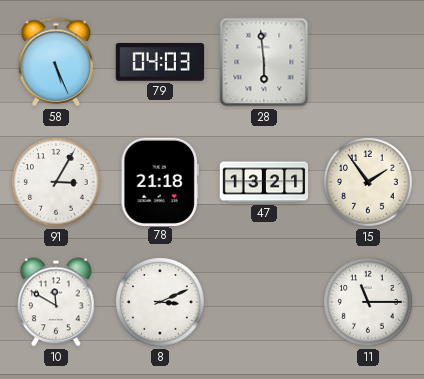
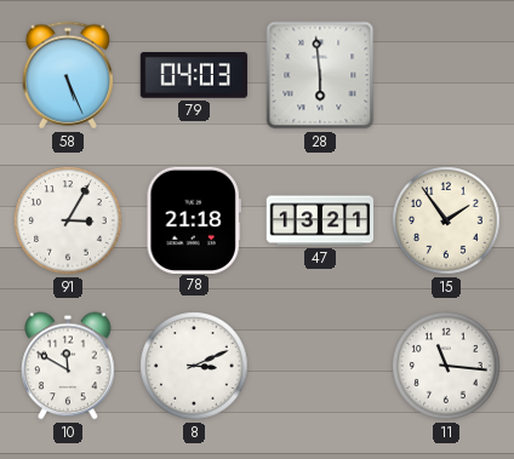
11: 11:15 -> 11:16
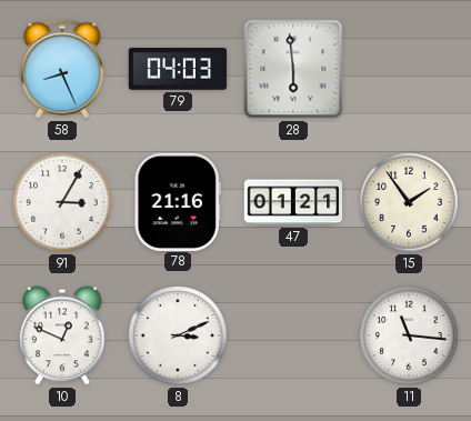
58: 5:26 -> 8:26
78: 21:18 -> 21:16
47: 13:21 -> 01:21
10: 11:50 -> 12:49
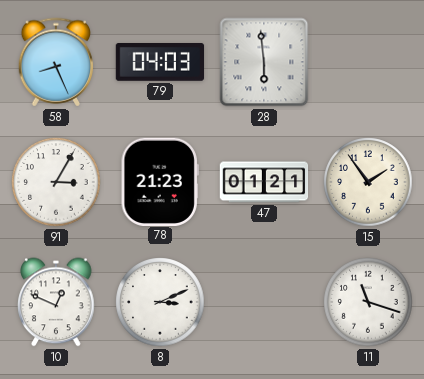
78: 21:16 -> 21:23
11: 11:16 -> 11:18
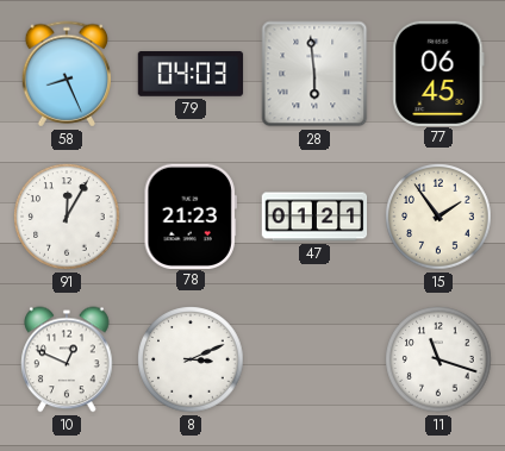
77: none -> 06:45
91: 3:05 -> 12:05
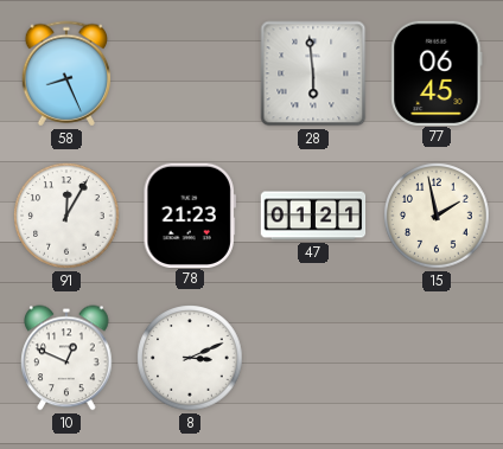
79: 04:03 -> none
15: 1:54 -> 1:58
11: 11:18 -> none
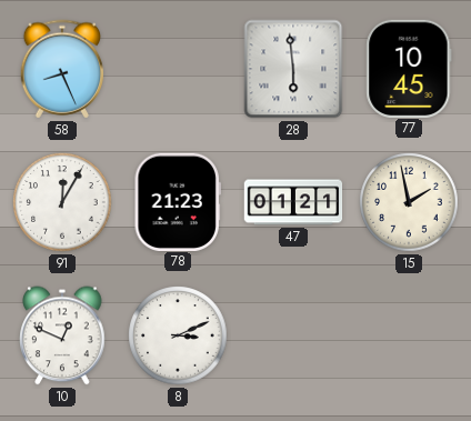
77: 06:45 -> 10:45
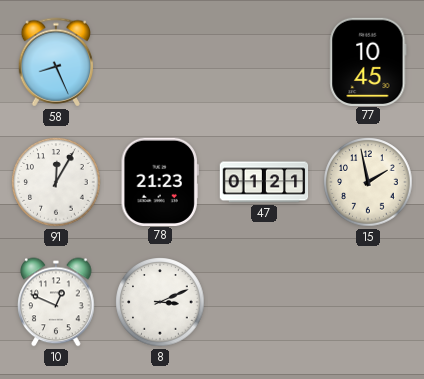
28: 5:59 -> none
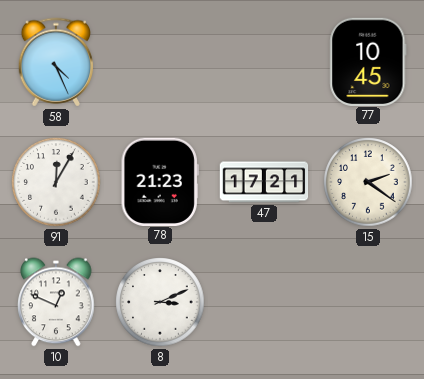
58: 8:26 -> 4:26
47: 01:21 -> 17:21
15: 1:58 -> 2:21
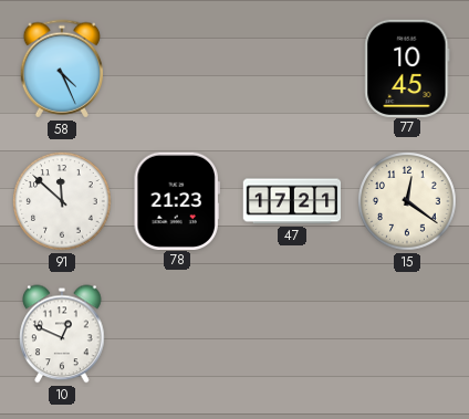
91: 12:05 -> 11:52
15: 2:21 -> 12:21
8: 3:11 -> none
